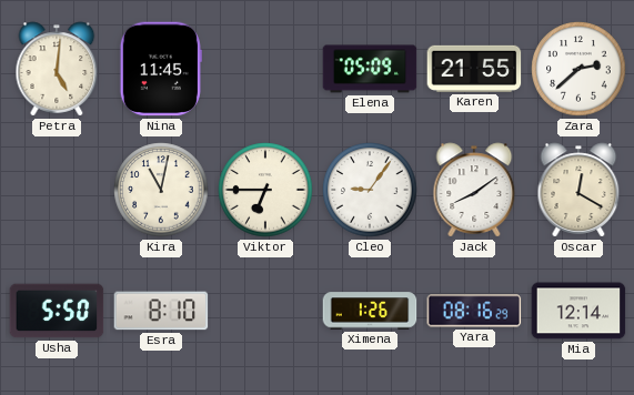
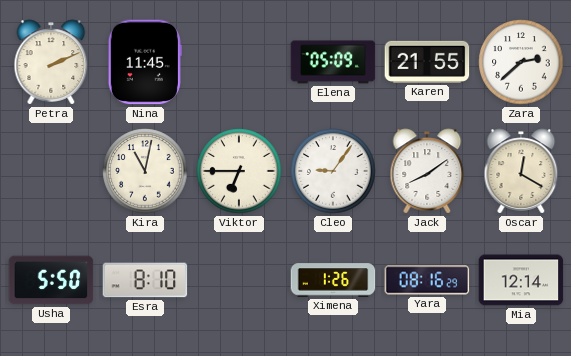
Petra: 5:01 -> 2:11
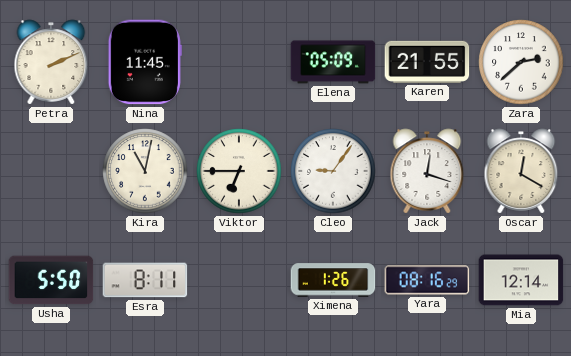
Jack: 8:09 -> 12:18
Esra: 8:10 -> 8:11
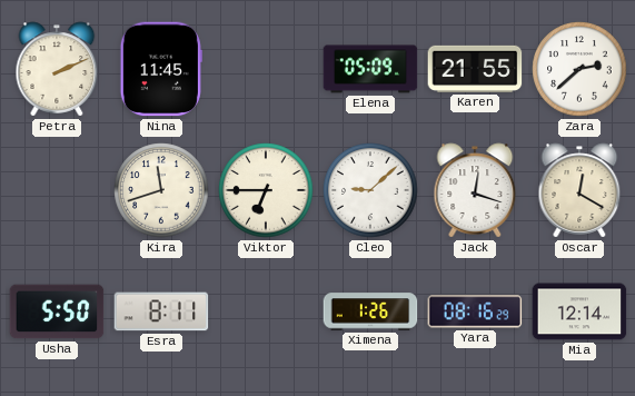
Kira: 11:02 -> 11:42
Cleo: 9:06 -> 9:08
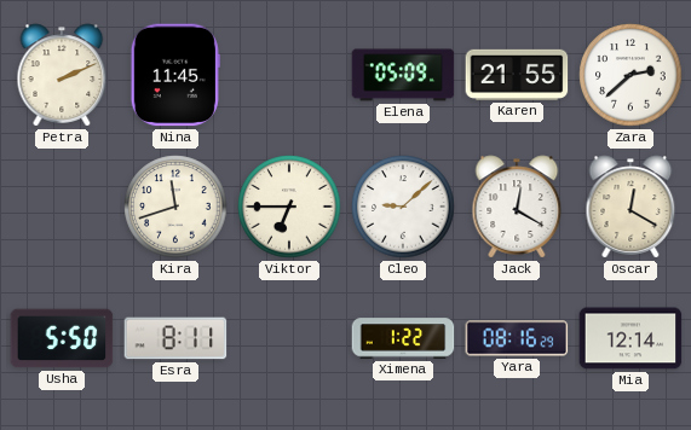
Jack: 12:18 -> 12:20
Ximena: 1:26 -> 1:22
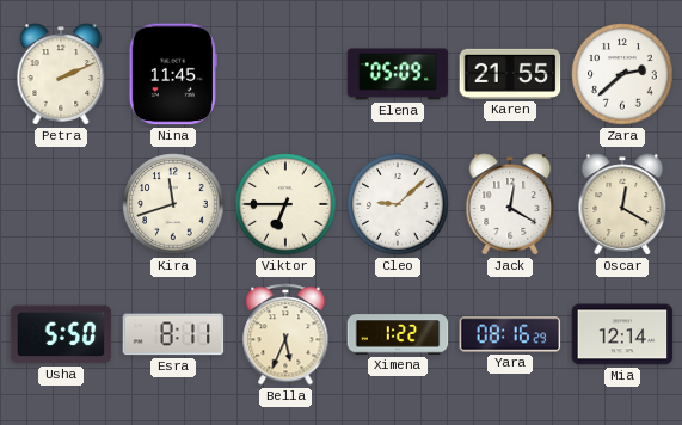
Bella: none -> 5:34
